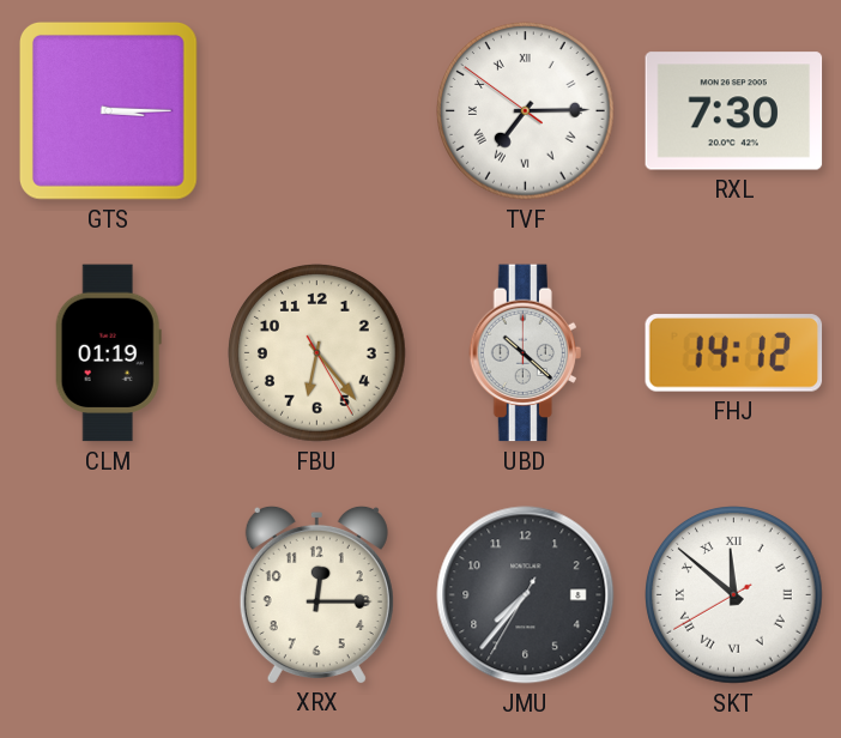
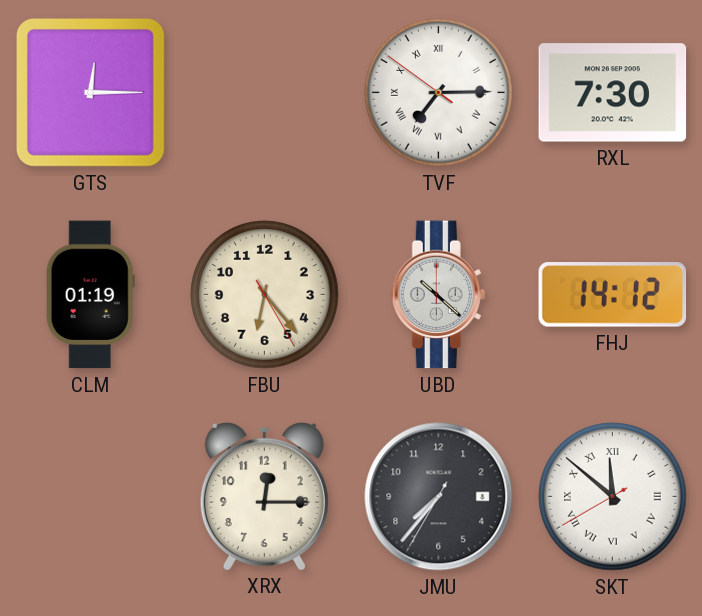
GTS: 3:15 -> 12:15
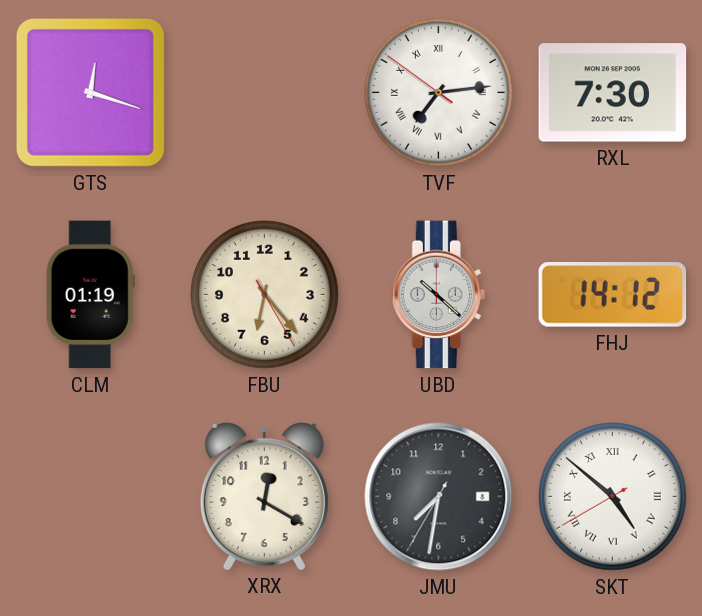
GTS: 12:15 -> 12:18
TVF: 7:14 -> 7:13
XRX: 12:15 -> 12:20
JMU: 7:36 -> 7:31
SKT: 11:51 -> 4:51
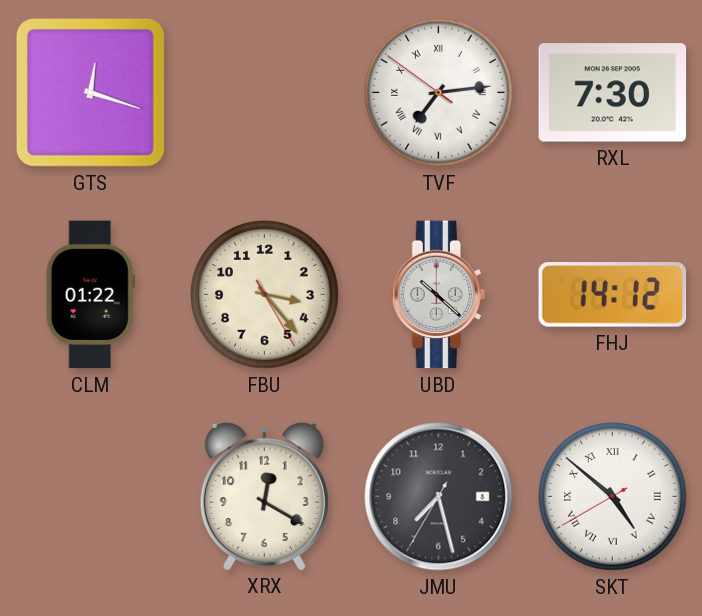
CLM: 01:19 -> 01:22
FBU: 6:23 -> 3:23
JMU: 7:31 -> 7:27
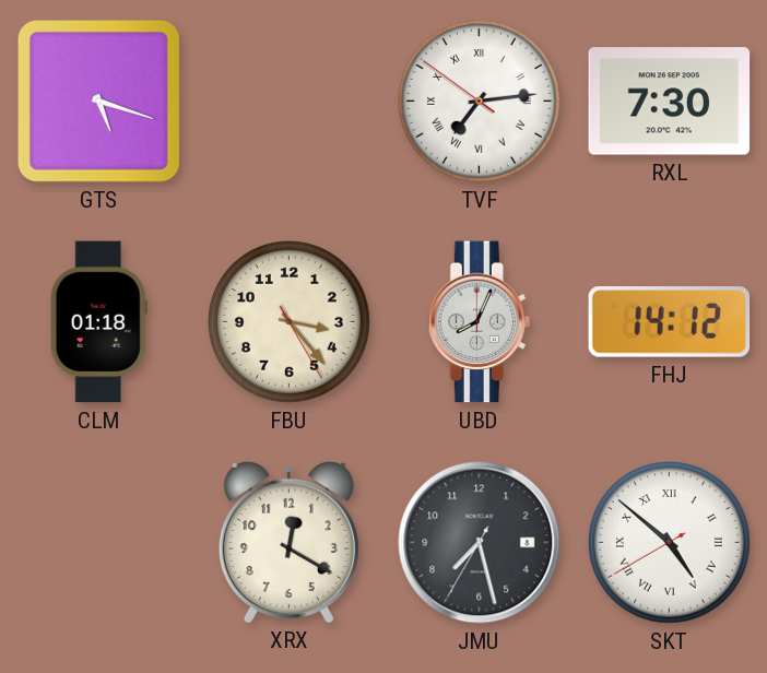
GTS: 12:18 -> 5:18
CLM: 01:22 -> 01:18
UBD: 10:22 -> 8:04
